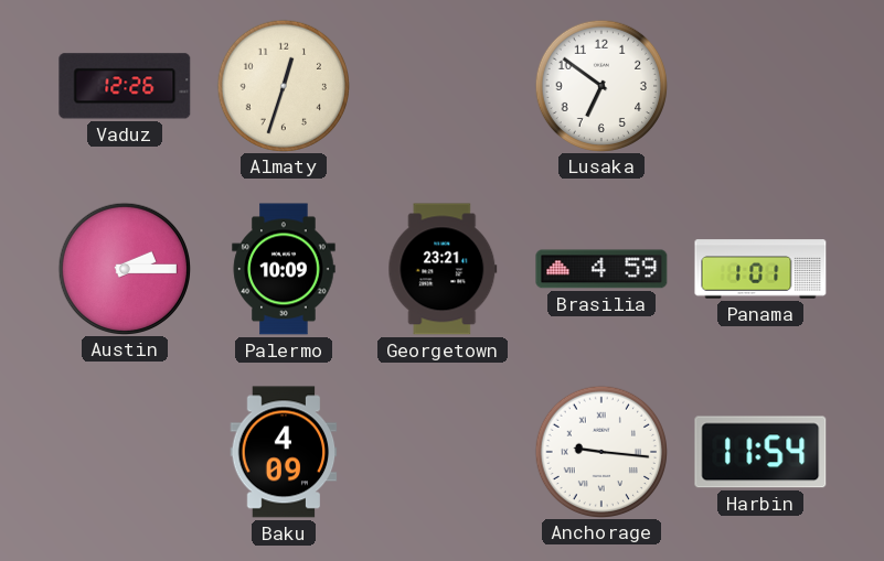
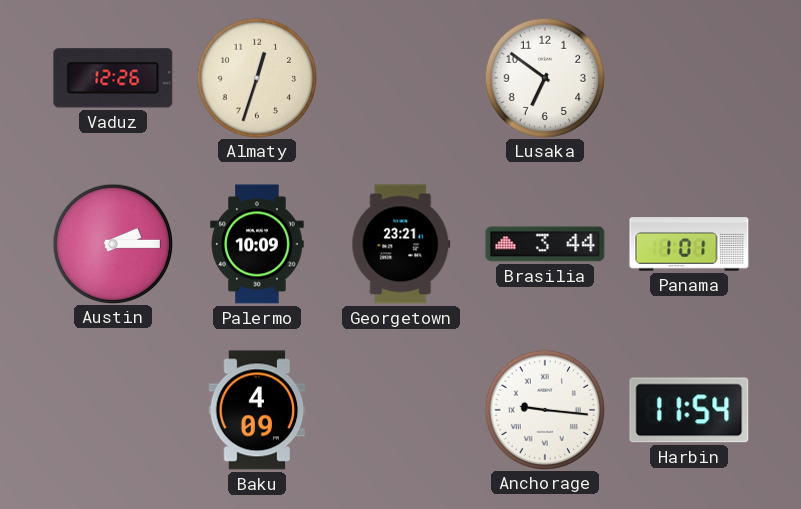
Brasilia: 4:59 -> 3:44
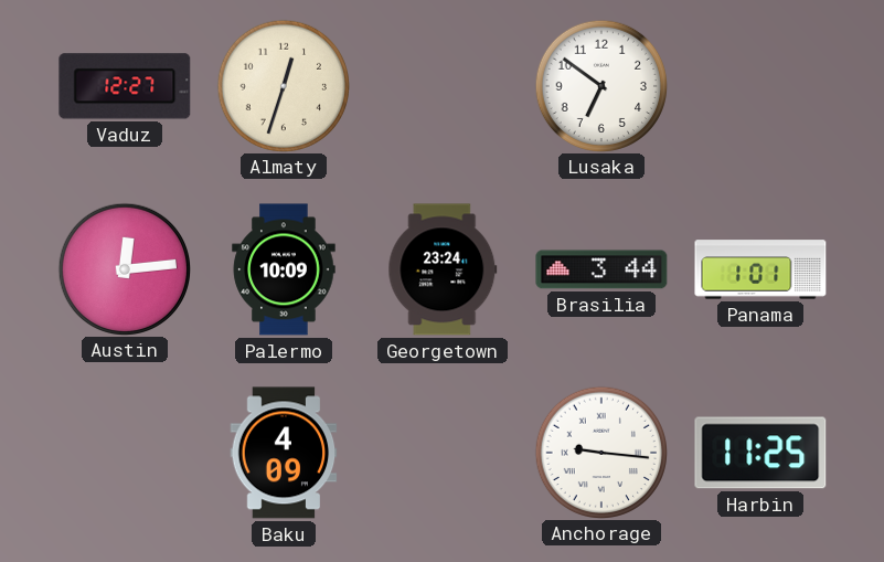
Vaduz: 12:26 -> 12:27
Austin: 2:15 -> 12:14
Georgetown: 23:21 -> 23:24
Harbin: 11:54 -> 11:25
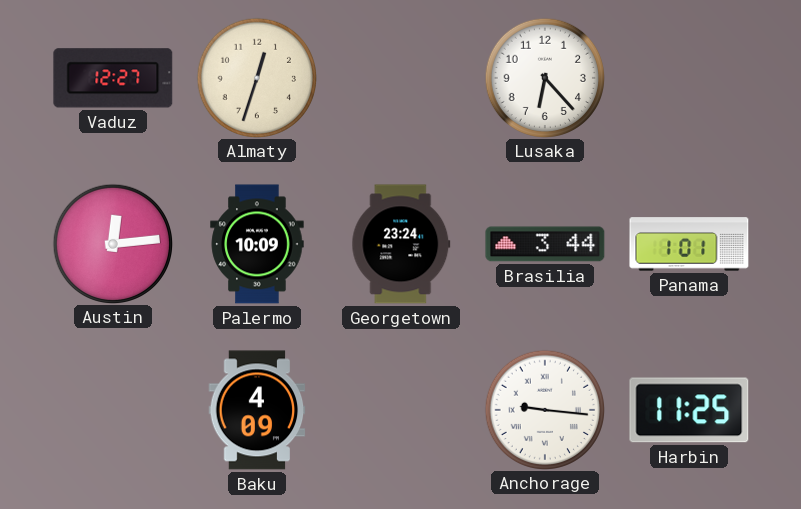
Lusaka: 6:51 -> 6:23
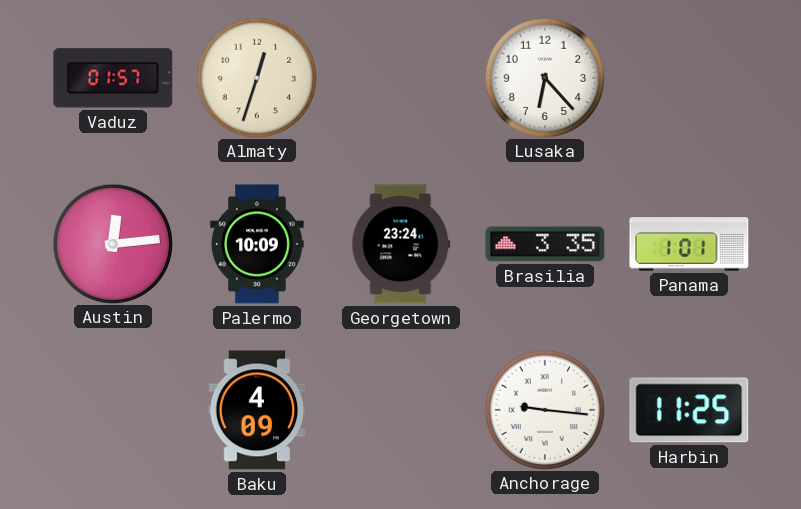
Vaduz: 12:27 -> 01:57
Brasilia: 3:44 -> 3:35
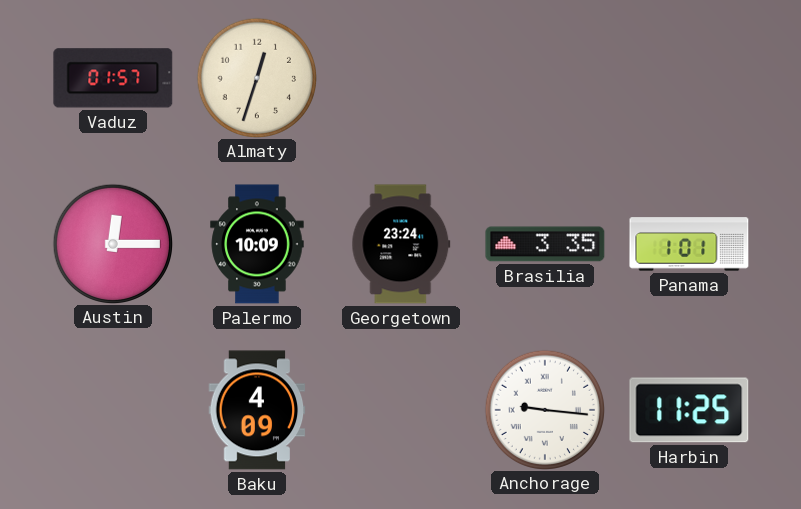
Lusaka: 6:23 -> none
Austin: 12:14 -> 12:15
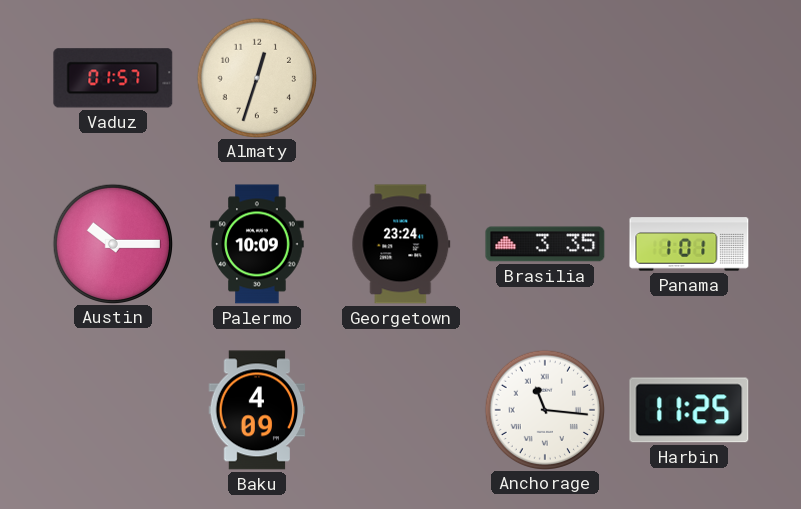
Austin: 12:15 -> 10:15
Anchorage: 9:16 -> 11:16
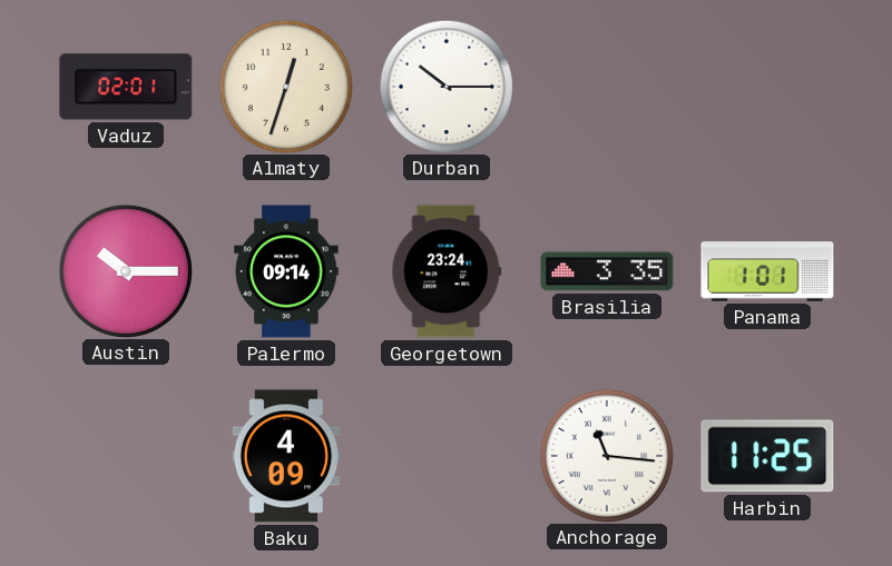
Vaduz: 01:57 -> 02:01
Durban: none -> 10:15
Palermo: 10:09 -> 09:14
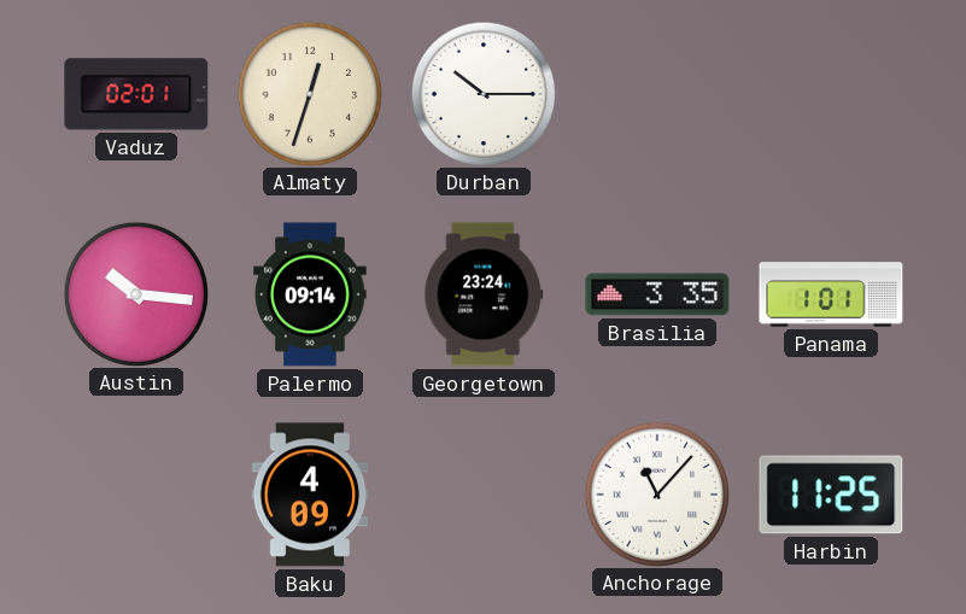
Austin: 10:15 -> 10:16
Anchorage: 11:16 -> 11:07
